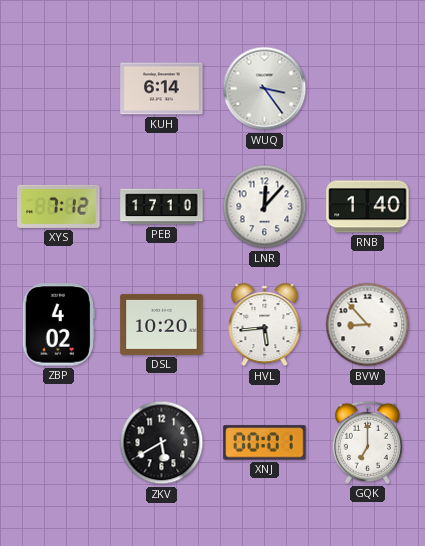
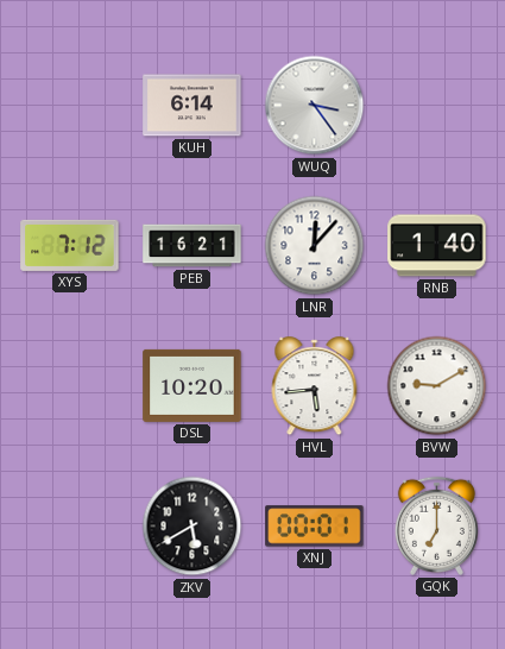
PEB: 17:10 -> 16:21
ZBP: 4:02 -> none
BVW: 8:53 -> 9:10
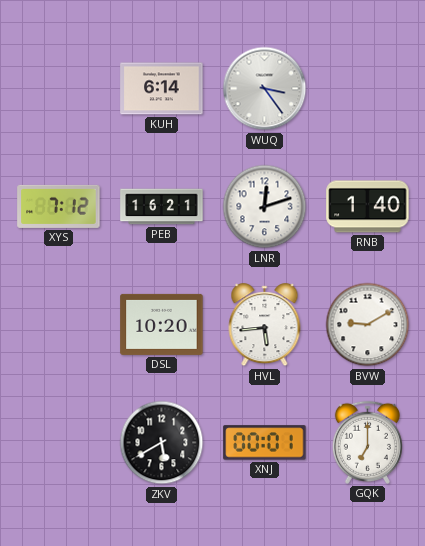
LNR: 12:07 -> 12:12
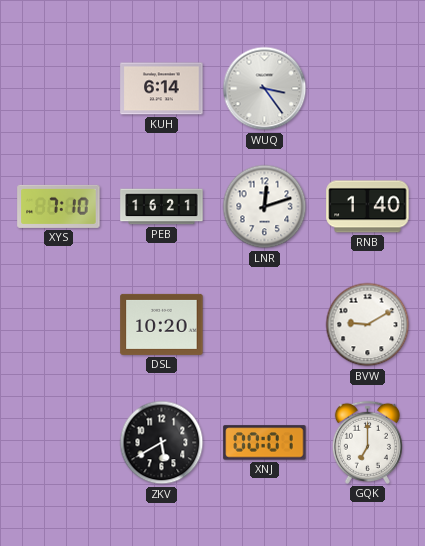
XYS: 7:12 -> 7:10
HVL: 5:44 -> none
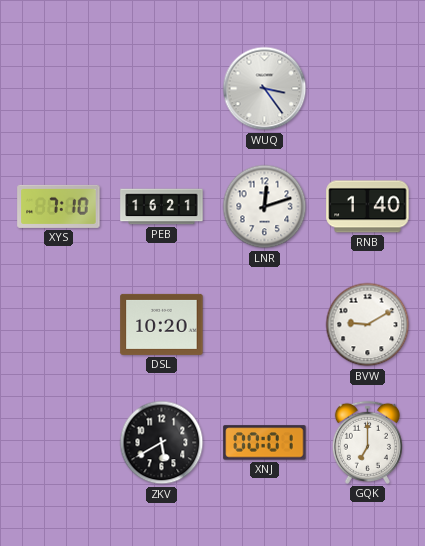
KUH: 6:14 -> none
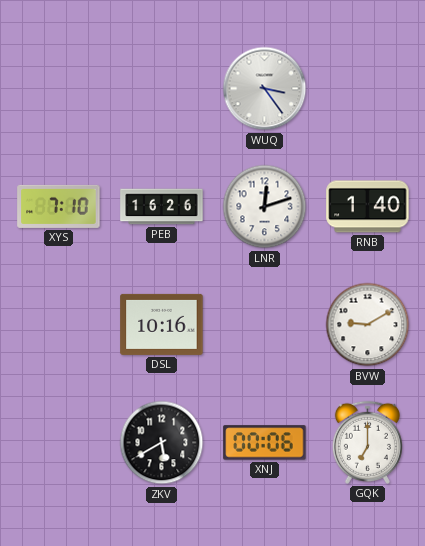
PEB: 16:21 -> 16:26
DSL: 10:20 -> 10:16
XNJ: 00:01 -> 00:06
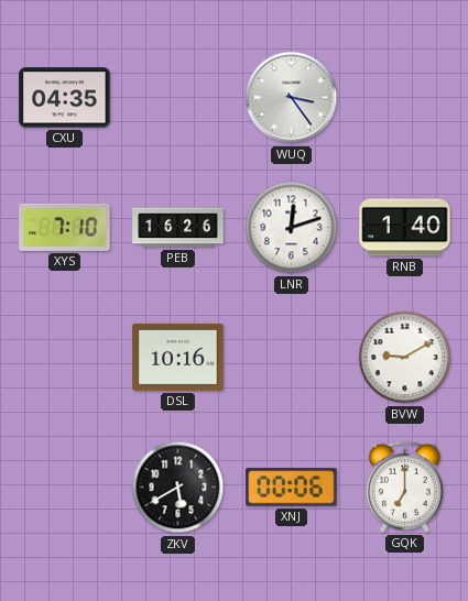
CXU: none -> 04:35
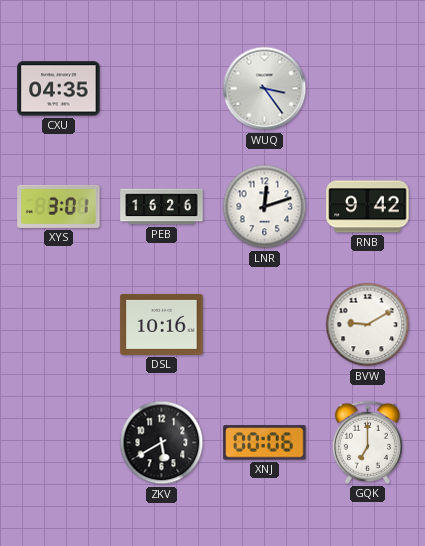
XYS: 7:10 -> 3:01
RNB: 1:40 -> 9:42
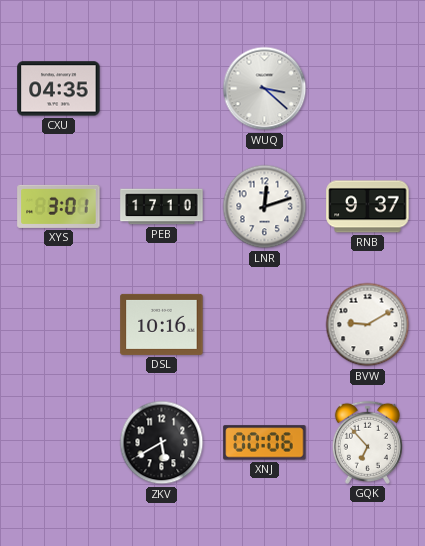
WUQ: 3:24 -> 3:22
PEB: 16:26 -> 17:10
RNB: 9:42 -> 9:37
GQK: 7:00 -> 6:53
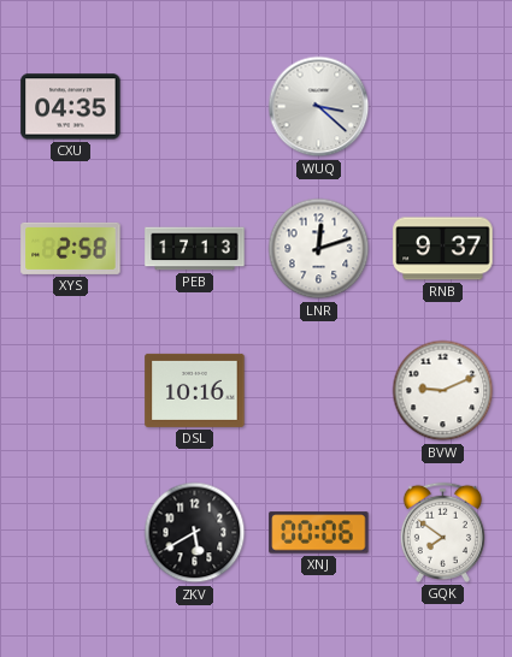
XYS: 3:01 -> 2:58
PEB: 17:10 -> 17:13
BVW: 9:10 -> 9:11
GQK: 6:53 -> 7:51
